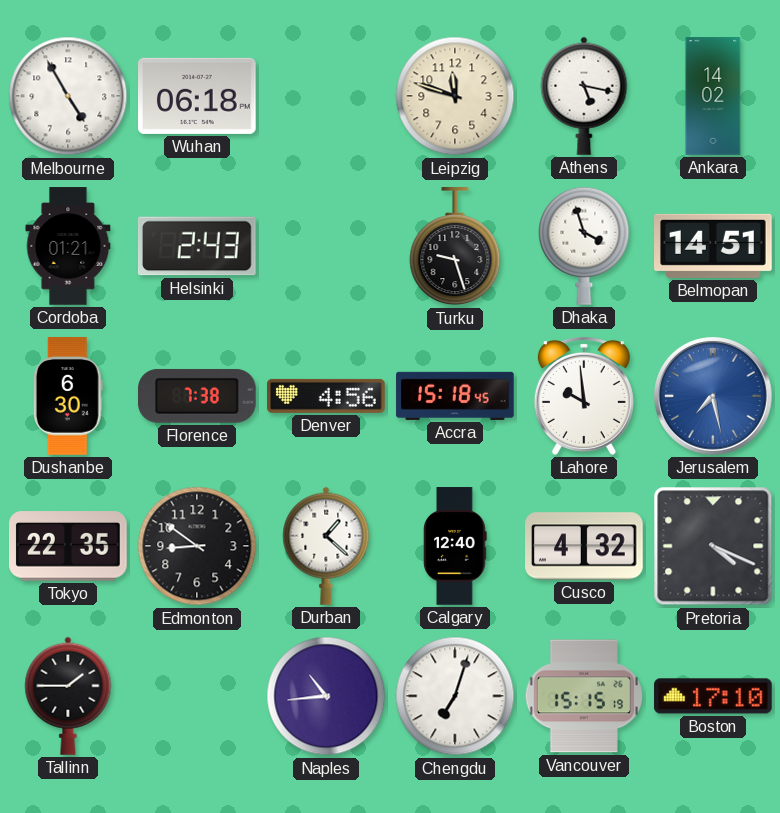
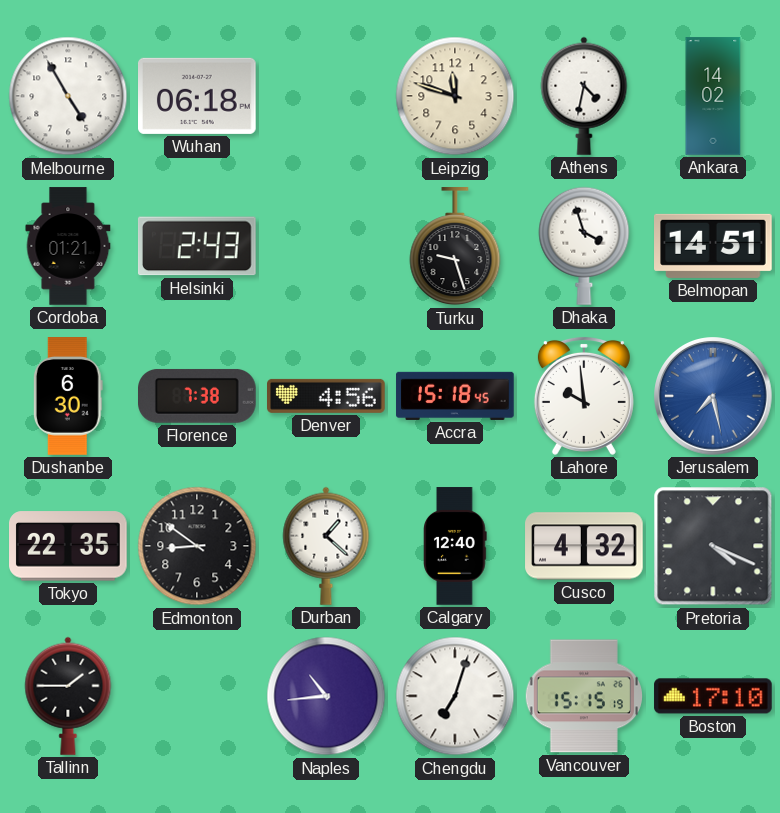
Athens: 5:17 -> 4:32
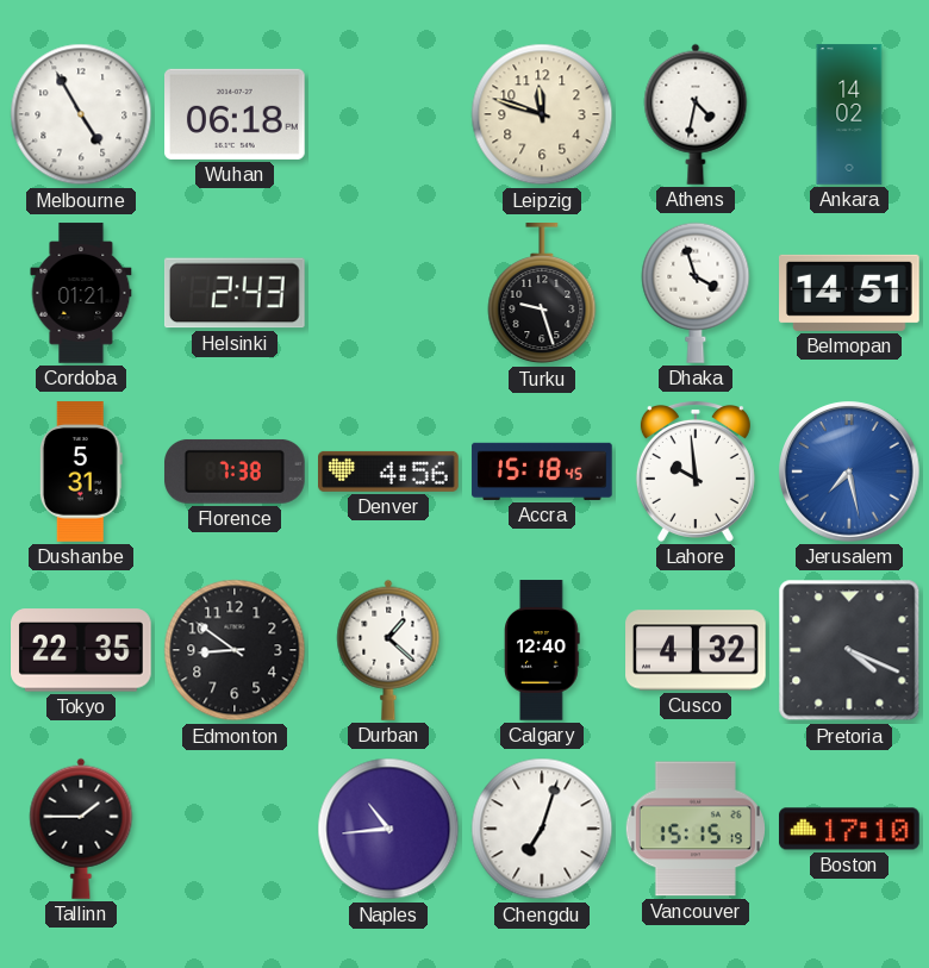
Dushanbe: 6:30 -> 5:31
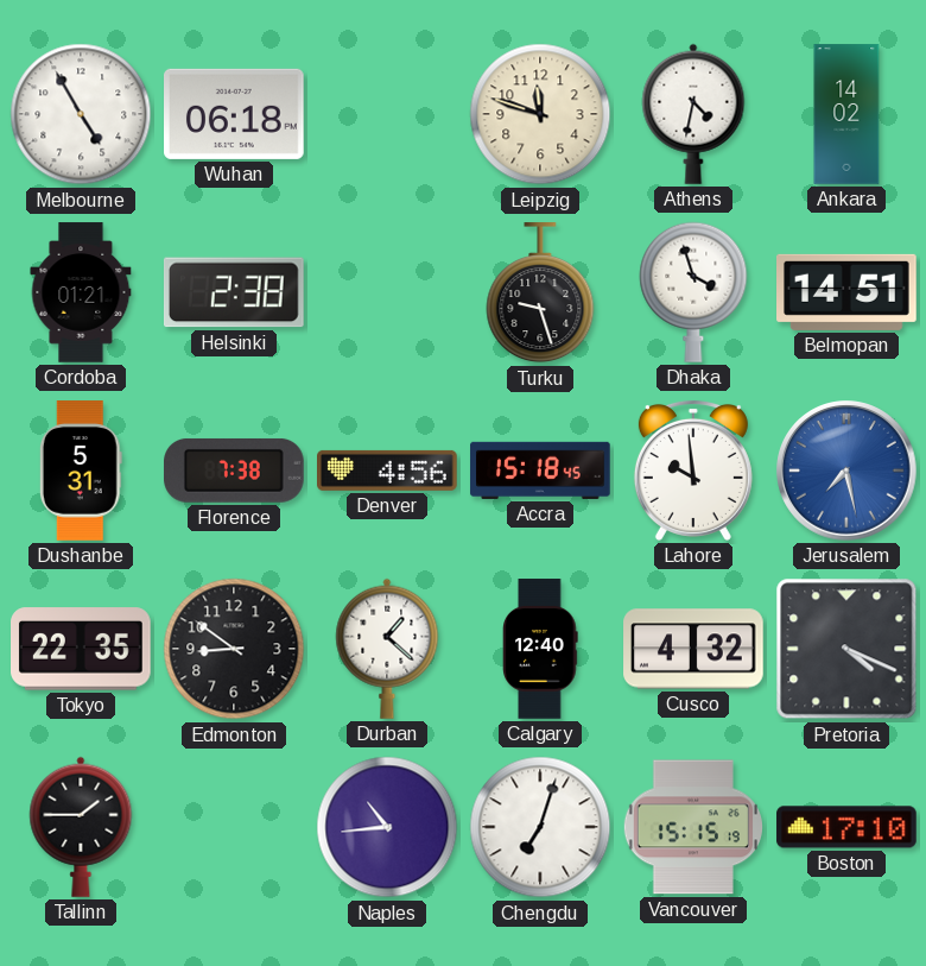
Helsinki: 2:43 -> 2:38
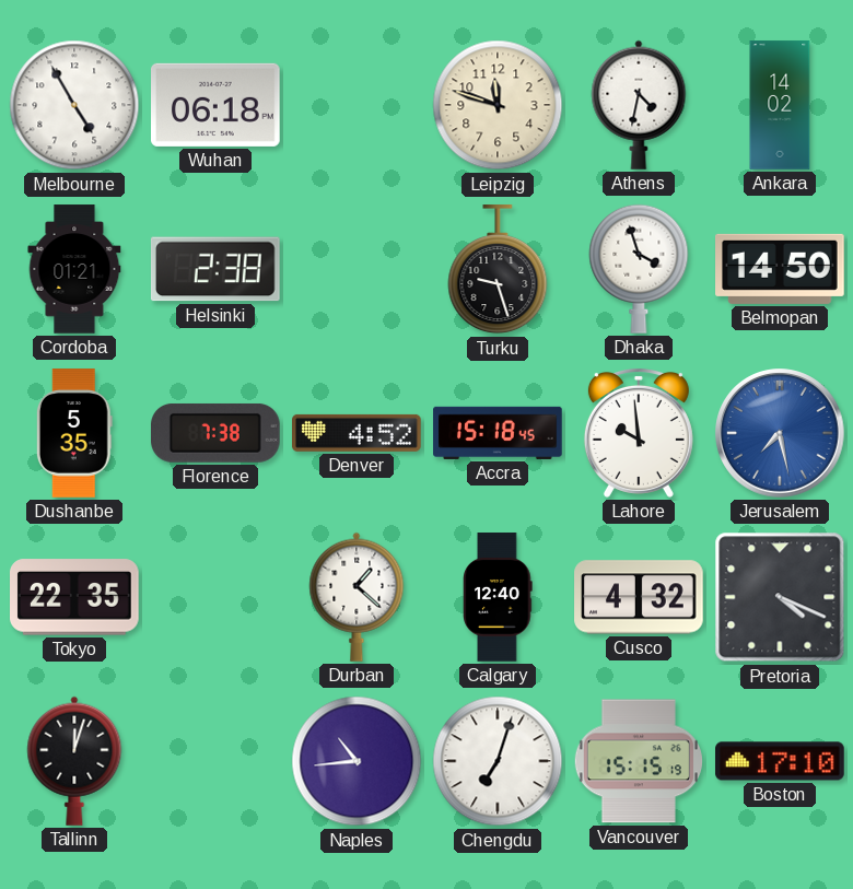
Belmopan: 14:51 -> 14:50
Dushanbe: 5:31 -> 5:35
Denver: 4:56 -> 4:52
Edmonton: 8:51 -> none
Tallinn: 1:45 -> 12:03
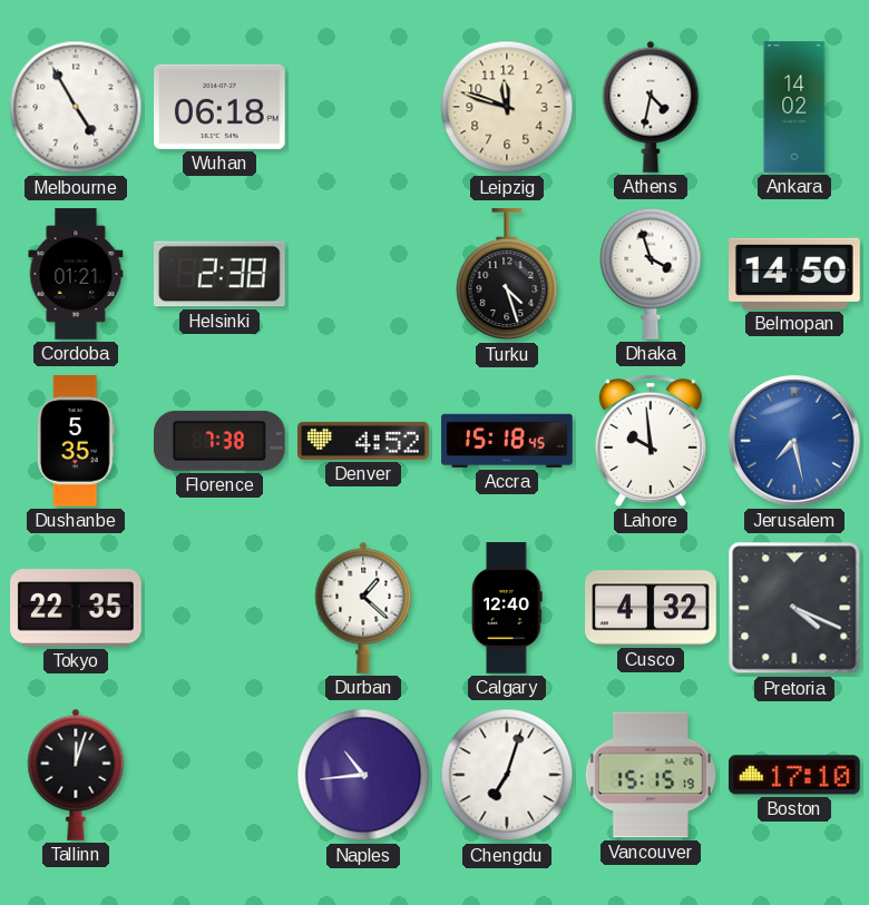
Turku: 9:27 -> 4:27
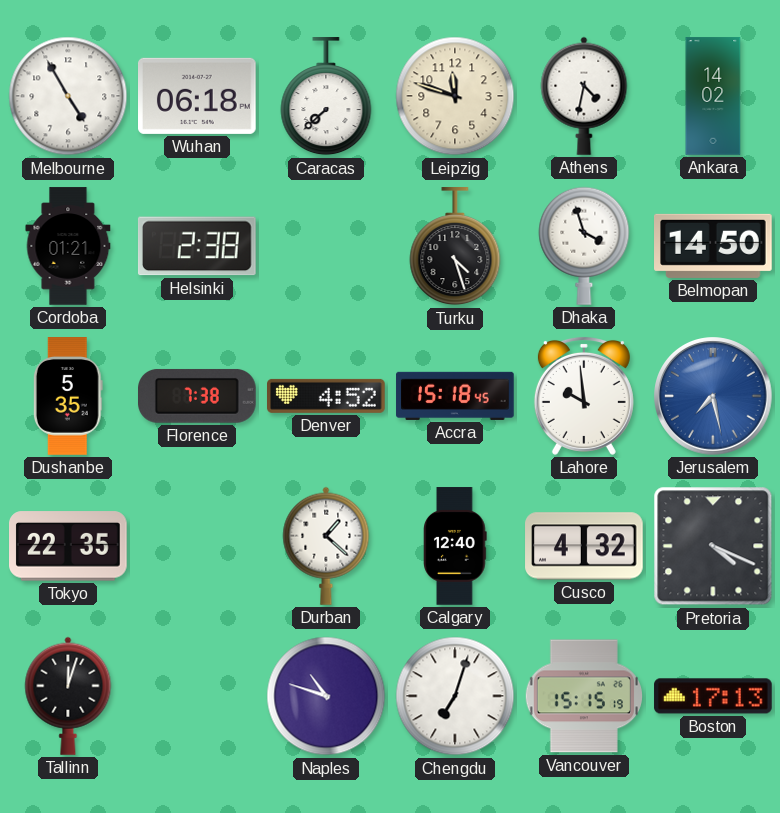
Caracas: none -> 7:38
Naples: 10:44 -> 10:48
Boston: 17:10 -> 17:13
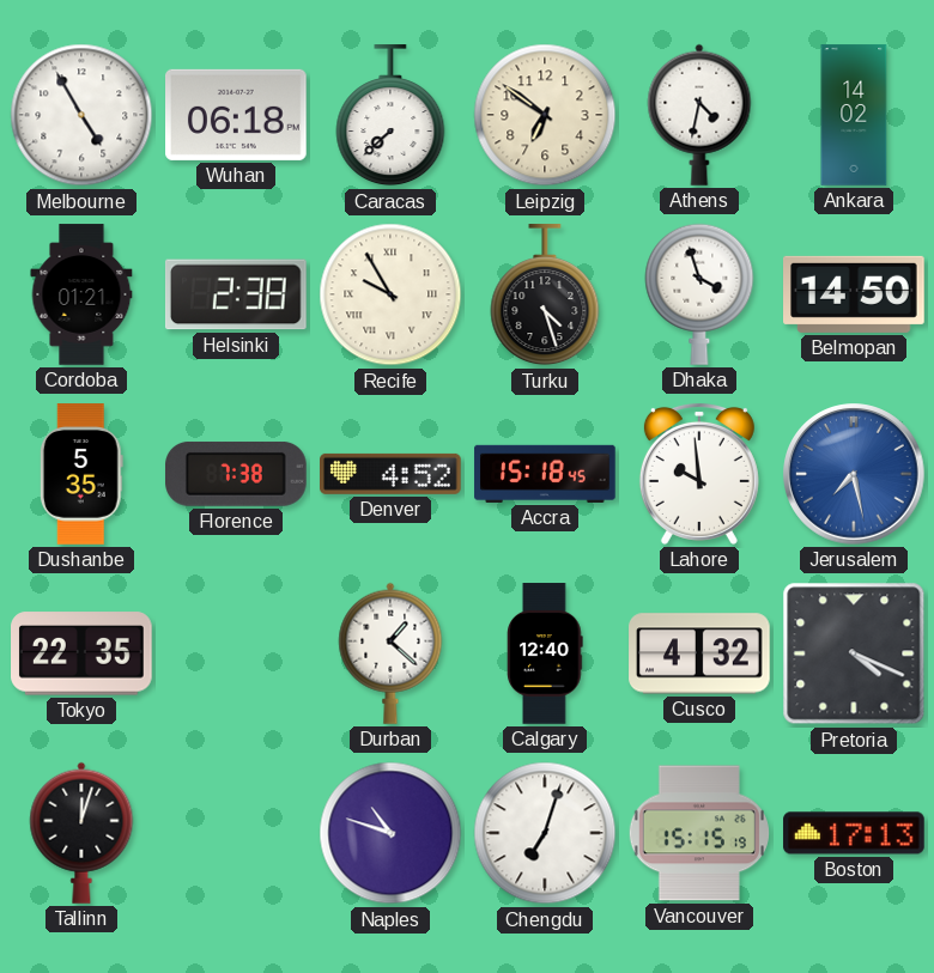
Leipzig: 11:48 -> 6:51
Recife: none -> 9:55
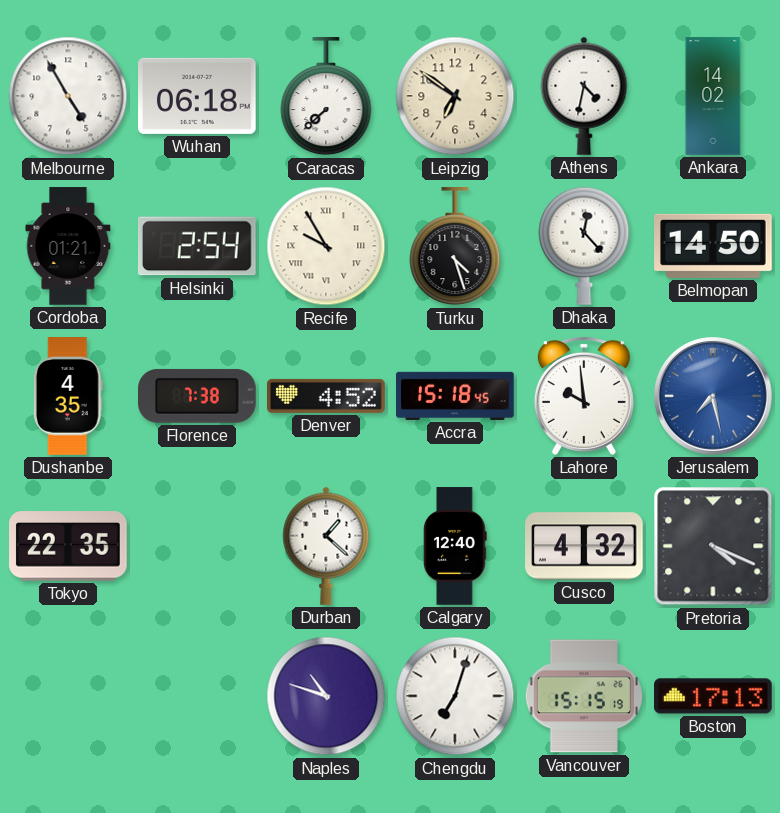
Helsinki: 2:38 -> 2:54
Dhaka: 3:57 -> 12:23
Dushanbe: 5:35 -> 4:35
Tallinn: 12:03 -> none
